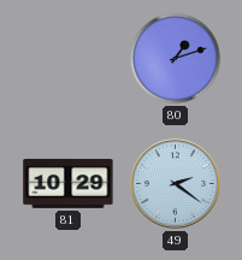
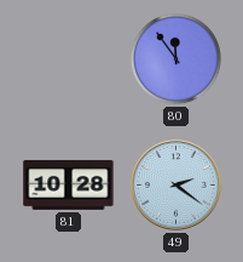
80: 1:12 -> 11:54
81: 10:29 -> 10:28
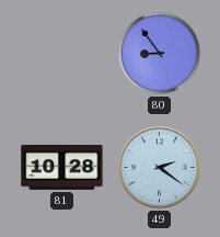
80: 11:54 -> 8:54
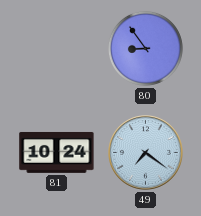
81: 10:28 -> 10:24
49: 2:21 -> 7:21
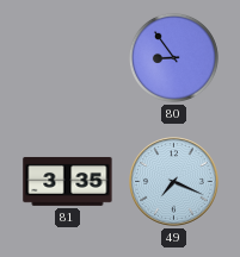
81: 10:24 -> 3:35
49: 7:21 -> 7:19
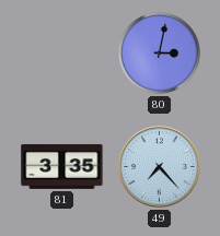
80: 8:54 -> 3:02
49: 7:19 -> 7:23
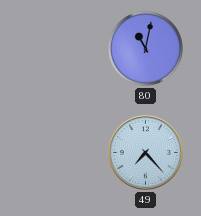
80: 3:02 -> 11:02
81: 3:35 -> none
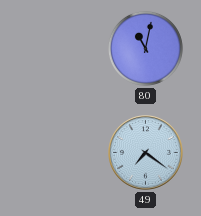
49: 7:23 -> 7:21
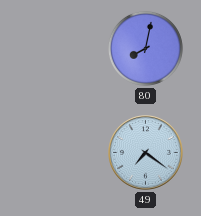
80: 11:02 -> 8:02
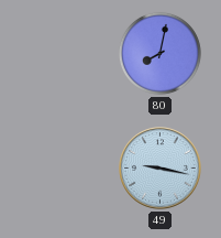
49: 7:21 -> 9:17
